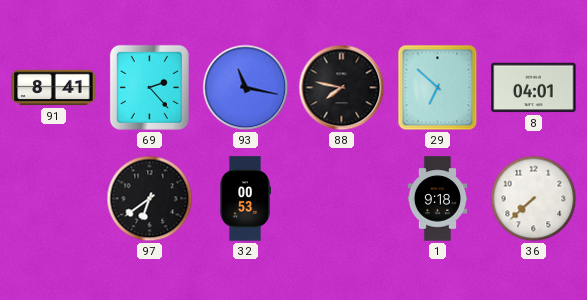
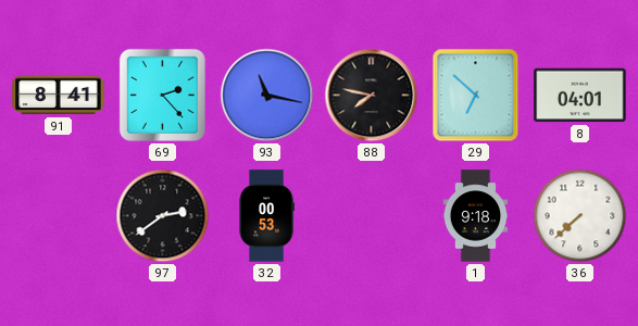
97: 6:39 -> 2:39
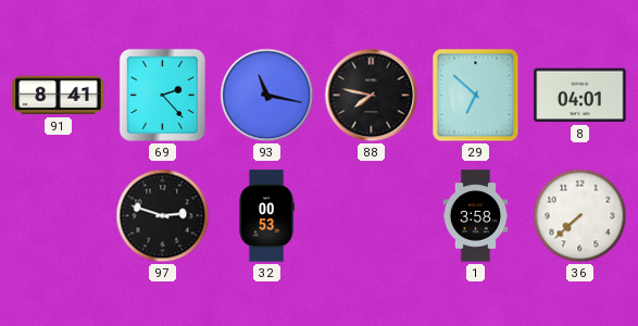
97: 2:39 -> 2:48
1: 9:18 -> 3:58
